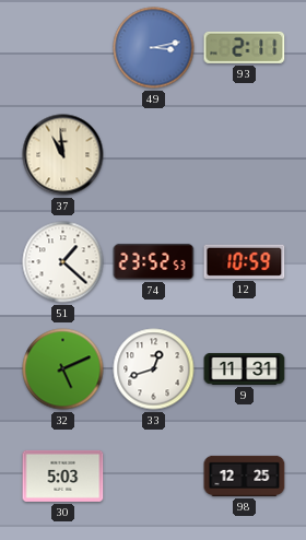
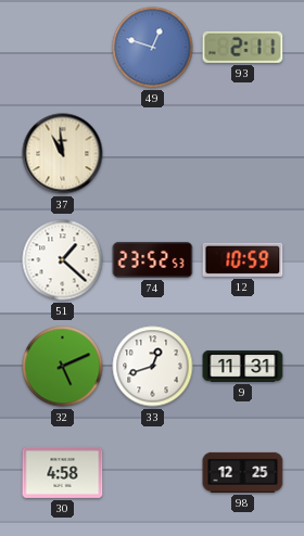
49: 3:13 -> 12:48
30: 5:03 -> 4:58
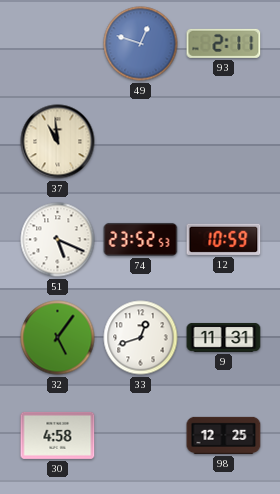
51: 1:22 -> 5:19
32: 5:11 -> 5:06
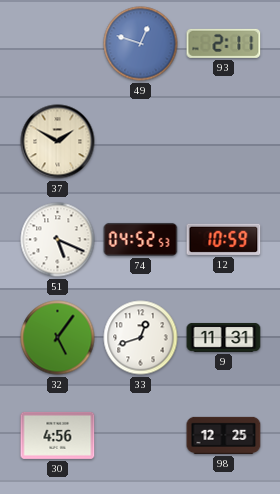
37: 10:59 -> 1:50
74: 23:52 -> 04:52
30: 4:58 -> 4:56
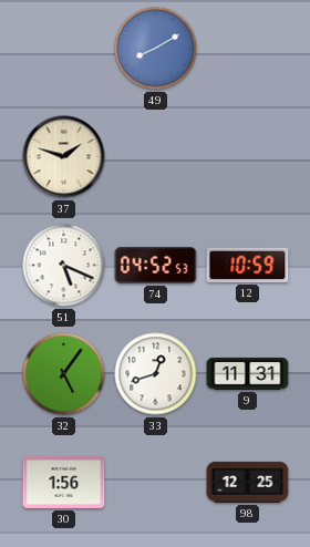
49: 12:48 -> 8:10
93: 2:11 -> none
37: 1:50 -> 1:48
30: 4:56 -> 1:56
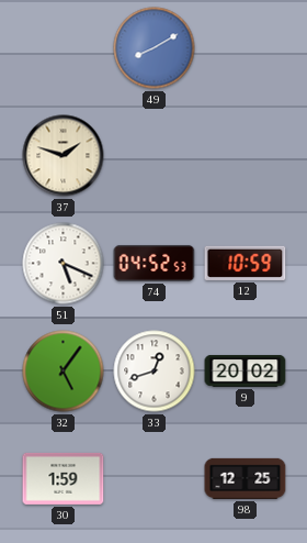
9: 11:31 -> 20:02
30: 1:56 -> 1:59
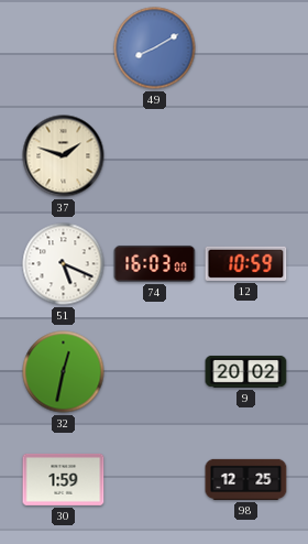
74: 04:52 -> 16:03
32: 5:06 -> 12:32
33: 12:42 -> none
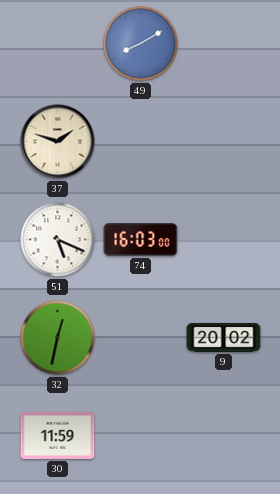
12: 10:59 -> none
30: 1:59 -> 11:59
98: 12:25 -> none
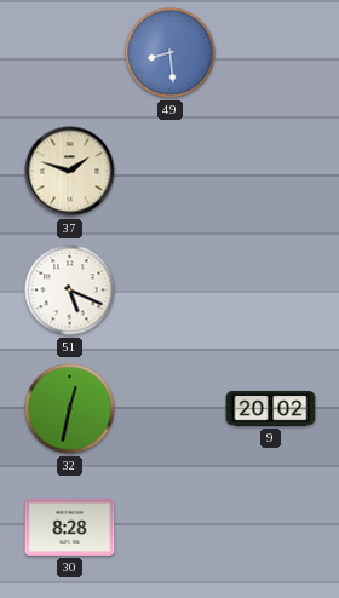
49: 8:10 -> 8:29
74: 16:03 -> none
30: 11:59 -> 8:28
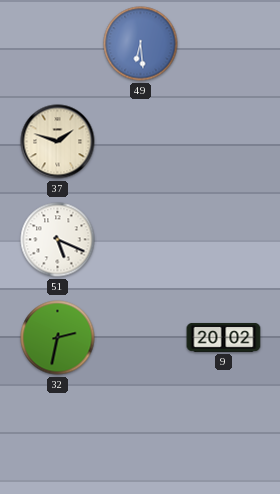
49: 8:29 -> 6:29
32: 12:32 -> 2:32
30: 8:28 -> none
